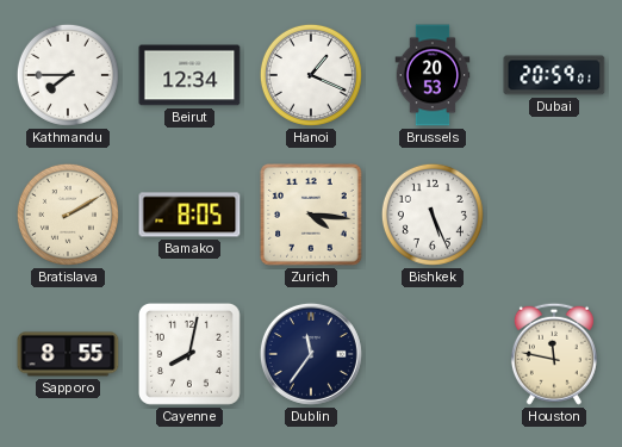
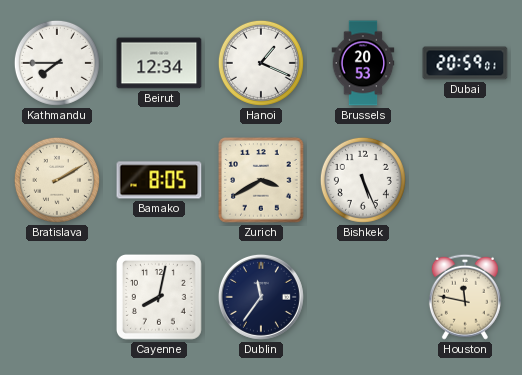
Zurich: 4:16 -> 3:40
Sapporo: 8:55 -> none
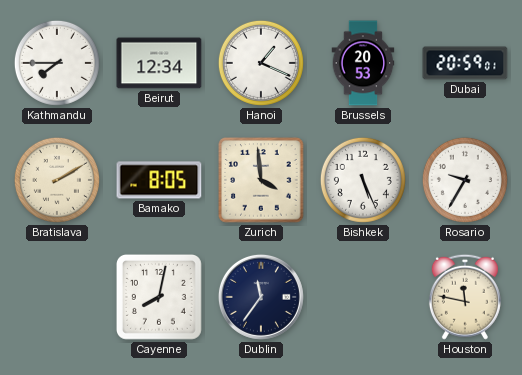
Zurich: 3:40 -> 3:59
Rosario: none -> 9:35
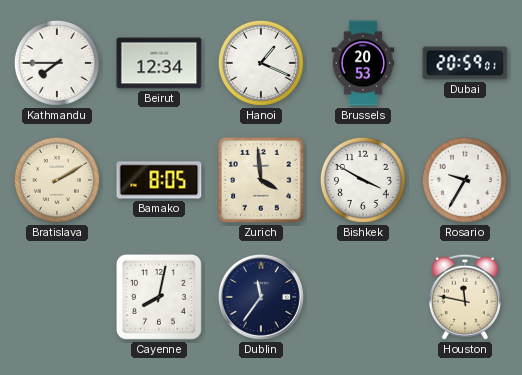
Bishkek: 5:26 -> 3:50
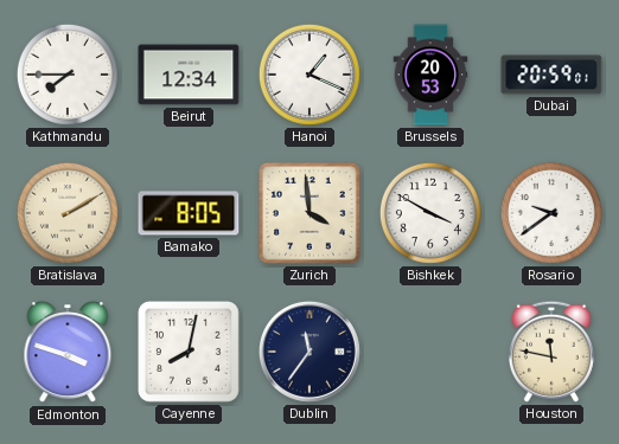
Rosario: 9:35 -> 9:39
Edmonton: none -> 3:48
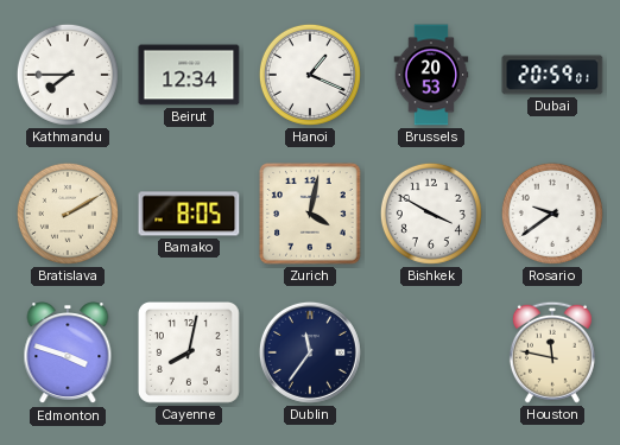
Zurich: 3:59 -> 4:02
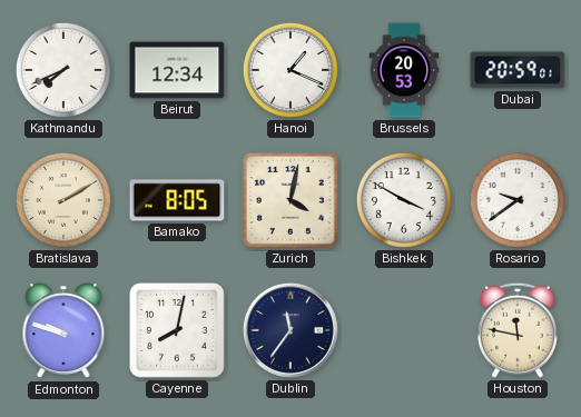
Kathmandu: 7:45 -> 7:41
Edmonton: 3:48 -> 9:48
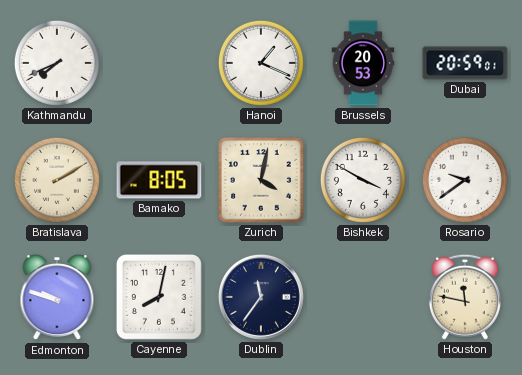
Beirut: 12:34 -> none
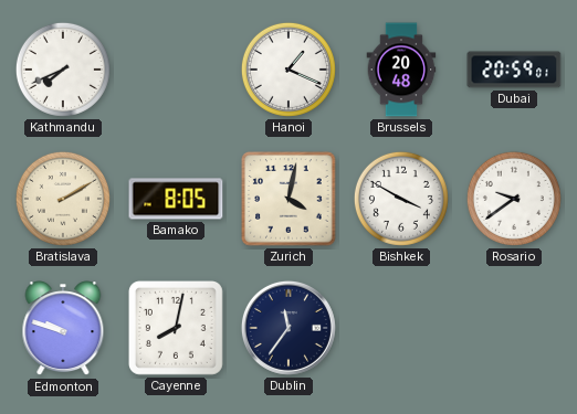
Brussels: 20:53 -> 20:48
Houston: 11:47 -> none
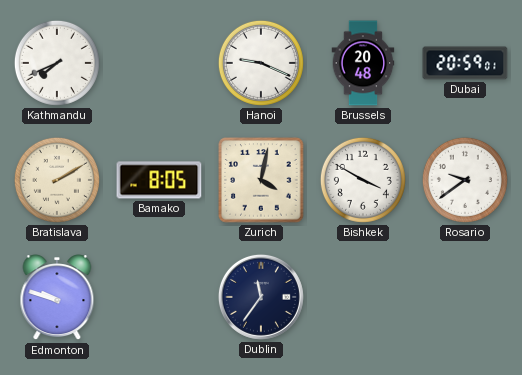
Hanoi: 1:19 -> 9:19
Cayenne: 8:02 -> none
